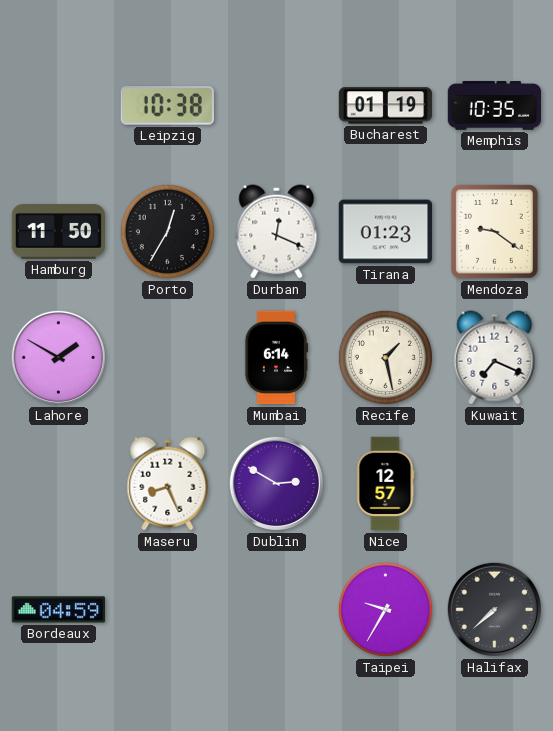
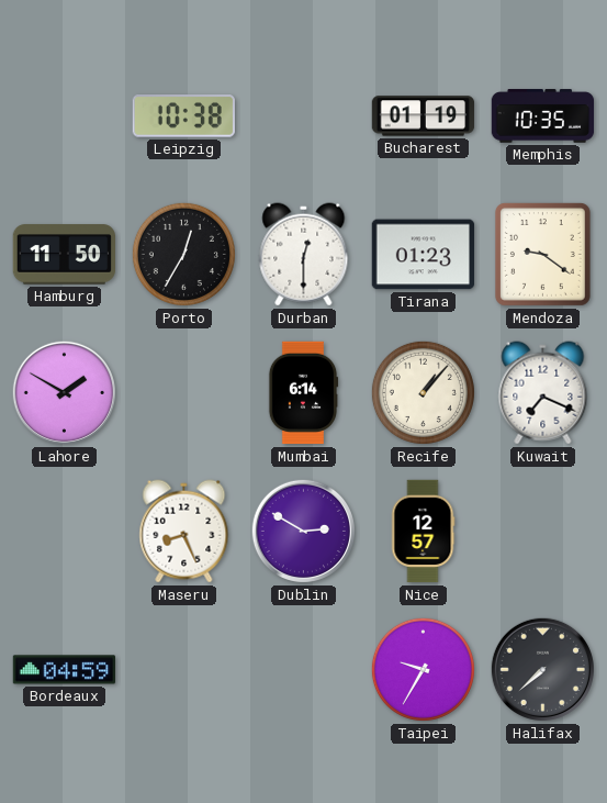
Durban: 12:19 -> 12:30
Recife: 1:28 -> 1:07
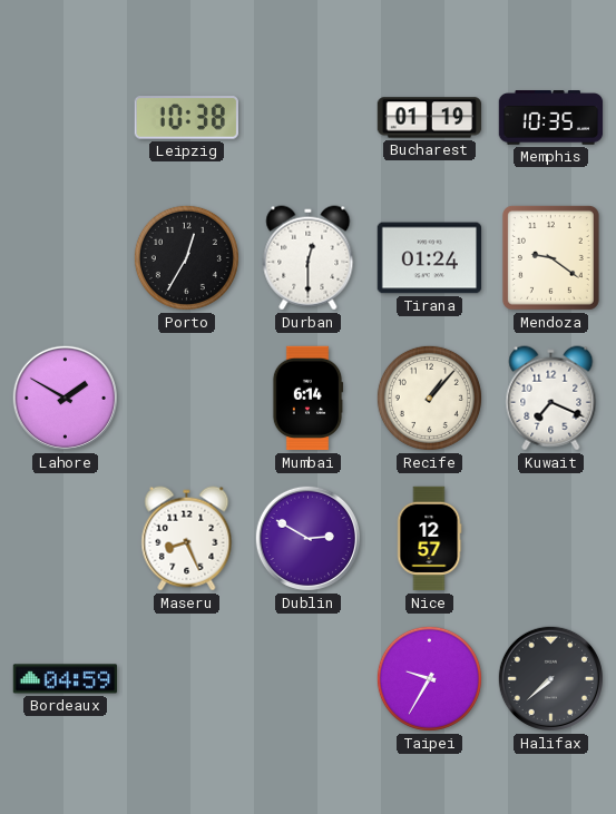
Hamburg: 11:50 -> none
Tirana: 01:23 -> 01:24
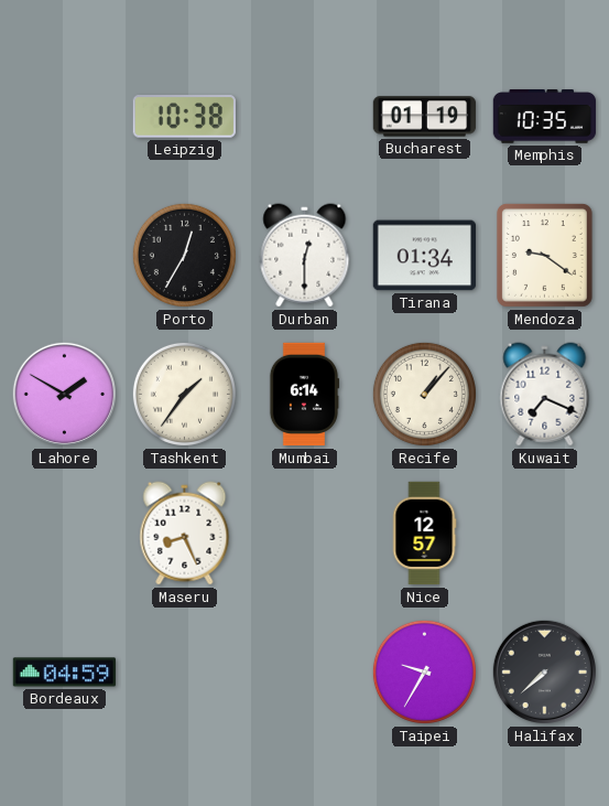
Tirana: 01:24 -> 01:34
Tashkent: none -> 1:36
Dublin: 2:50 -> none
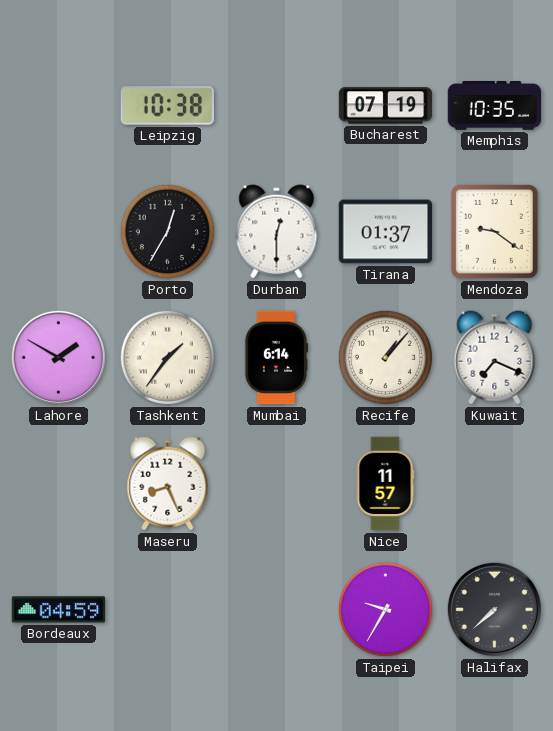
Bucharest: 01:19 -> 07:19
Tirana: 01:34 -> 01:37
Nice: 12:57 -> 11:57
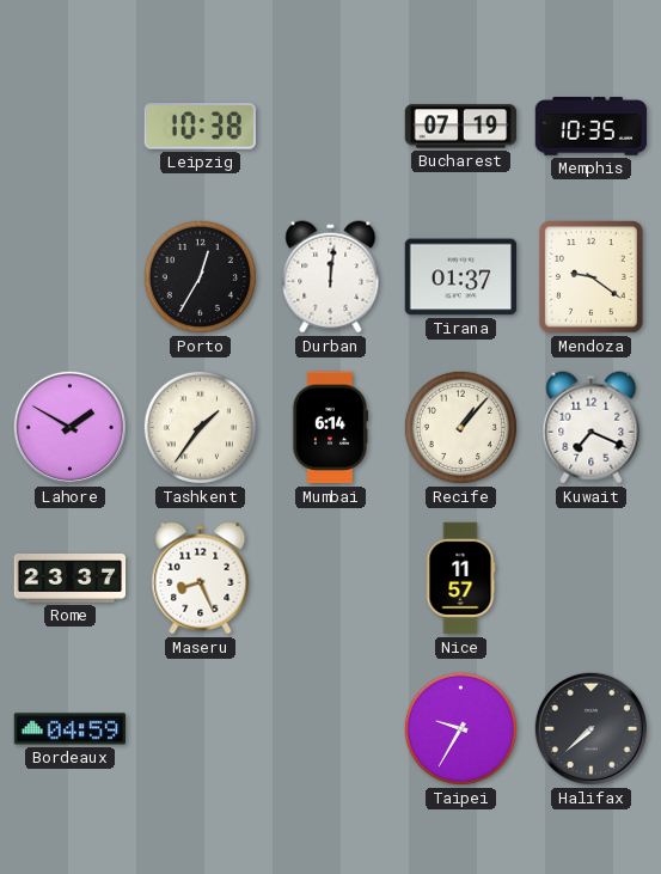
Durban: 12:30 -> 12:01
Rome: none -> 23:37
